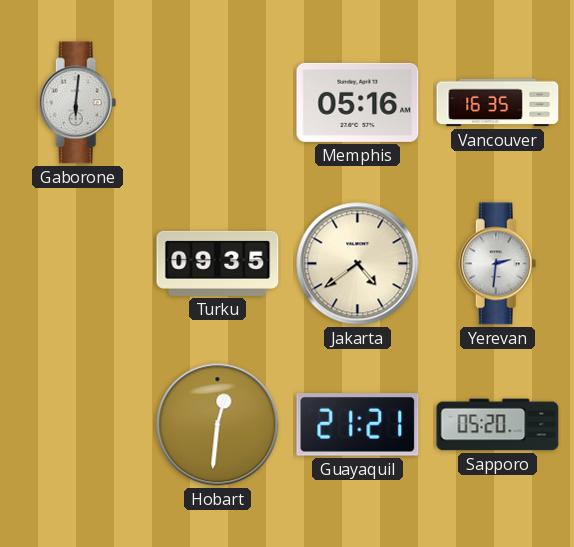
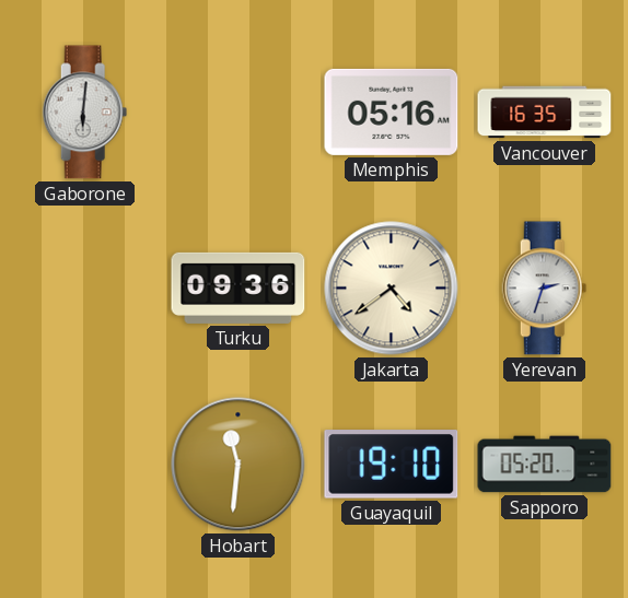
Turku: 09:35 -> 09:36
Yerevan: 2:31 -> 2:33
Hobart: 12:31 -> 11:31
Guayaquil: 21:21 -> 19:10
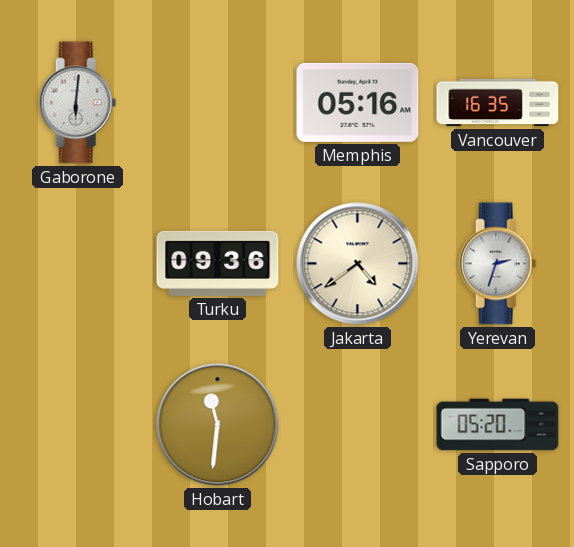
Guayaquil: 19:10 -> none
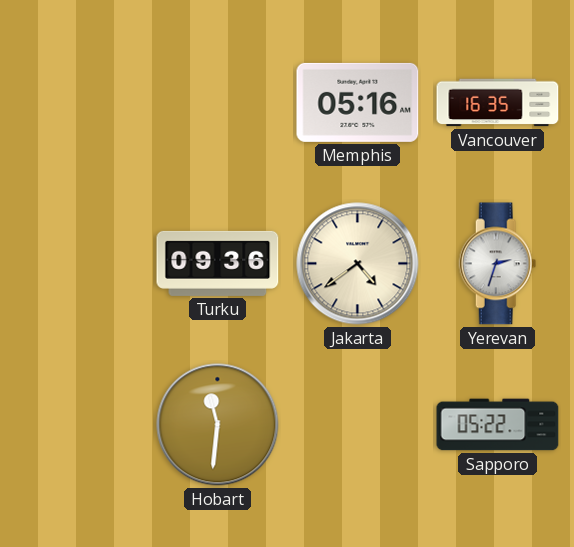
Gaborone: 6:01 -> none
Sapporo: 05:20 -> 05:22
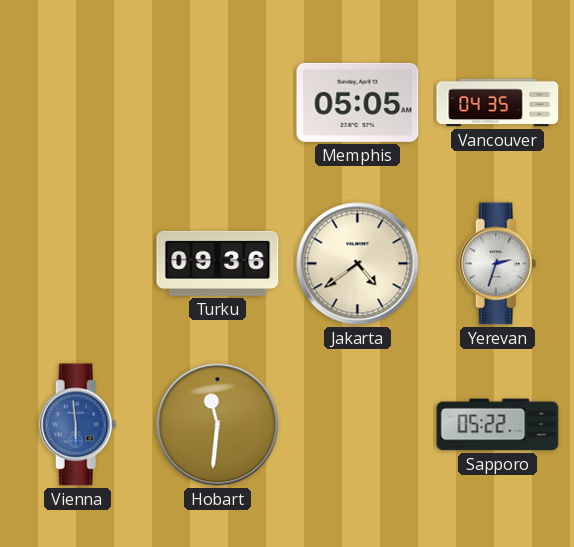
Memphis: 05:16 -> 05:05
Vancouver: 16:35 -> 04:35
Vienna: none -> 5:59
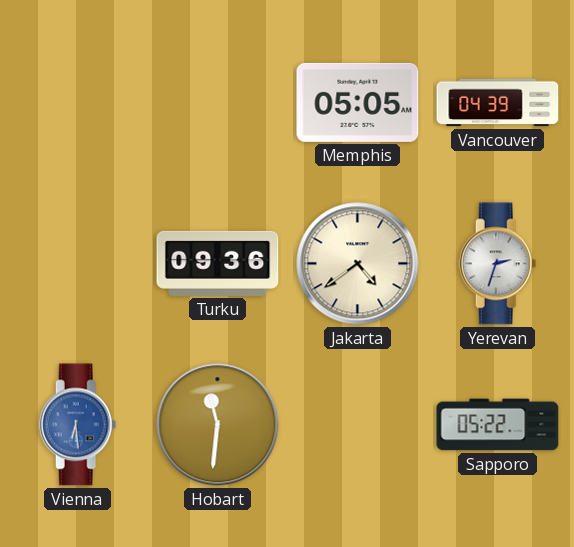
Vancouver: 04:35 -> 04:39
Vienna: 5:59 -> 6:29
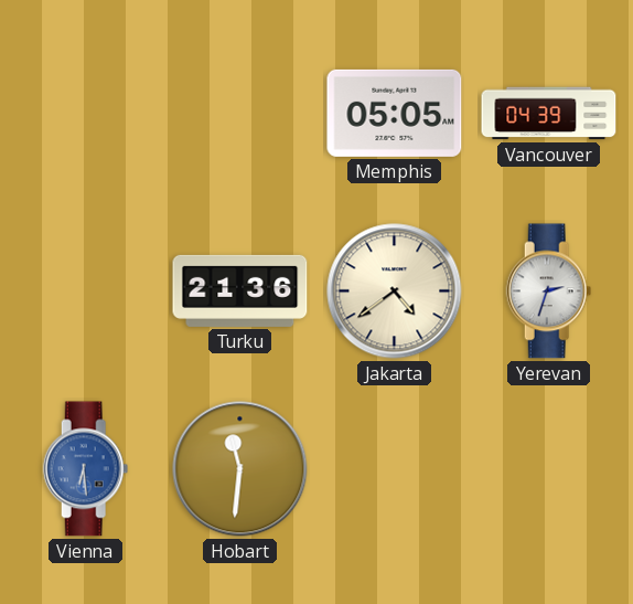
Turku: 09:36 -> 21:36
Sapporo: 05:22 -> none
